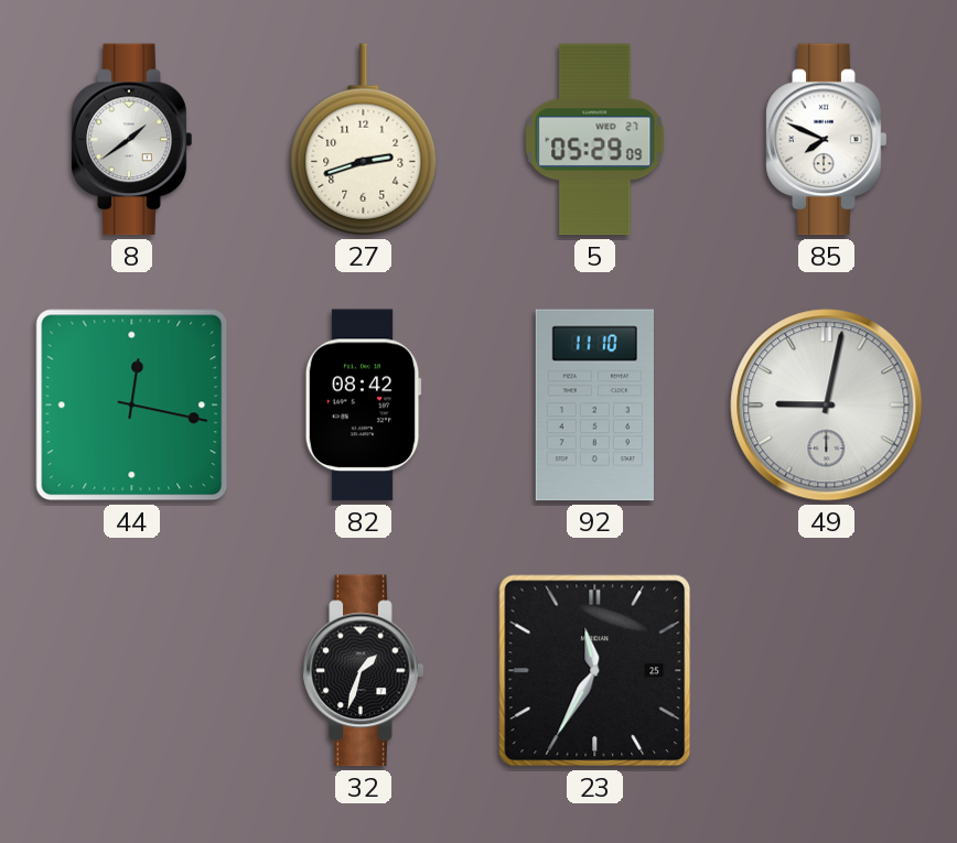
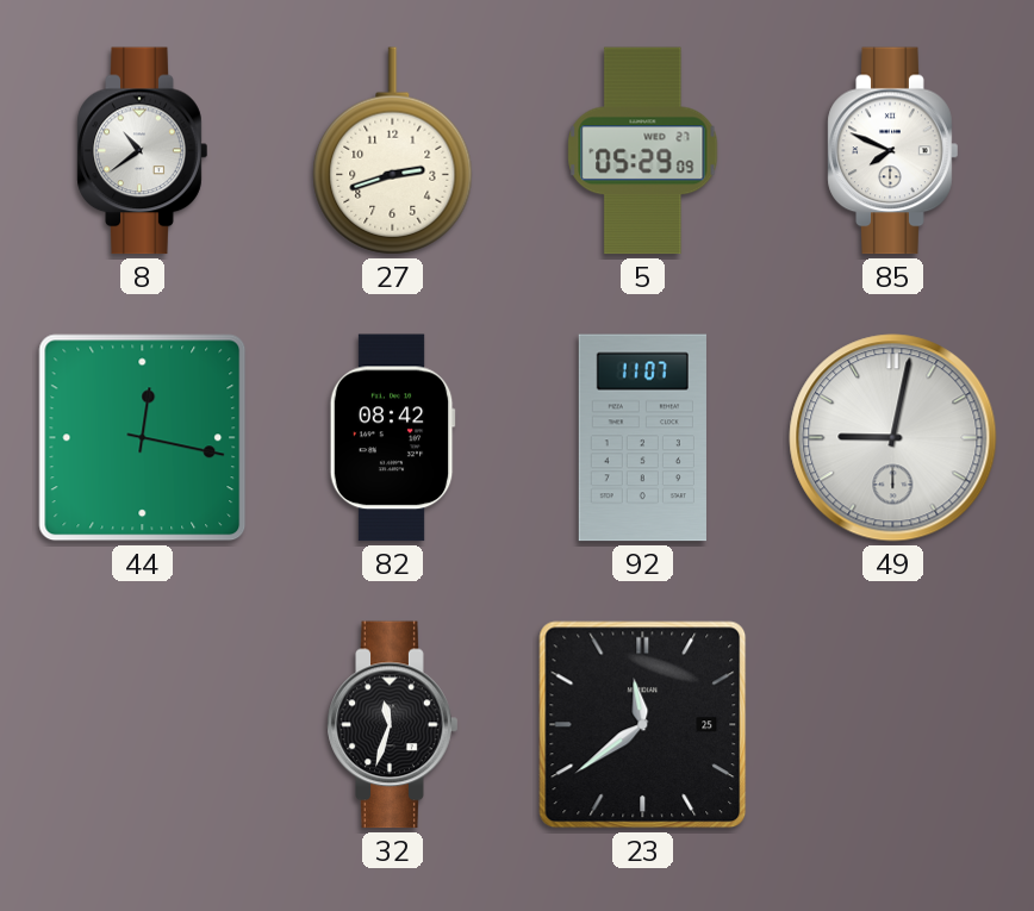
8: 1:39 -> 10:39
92: 11:10 -> 11:07
32: 1:33 -> 11:33
23: 11:35 -> 11:39
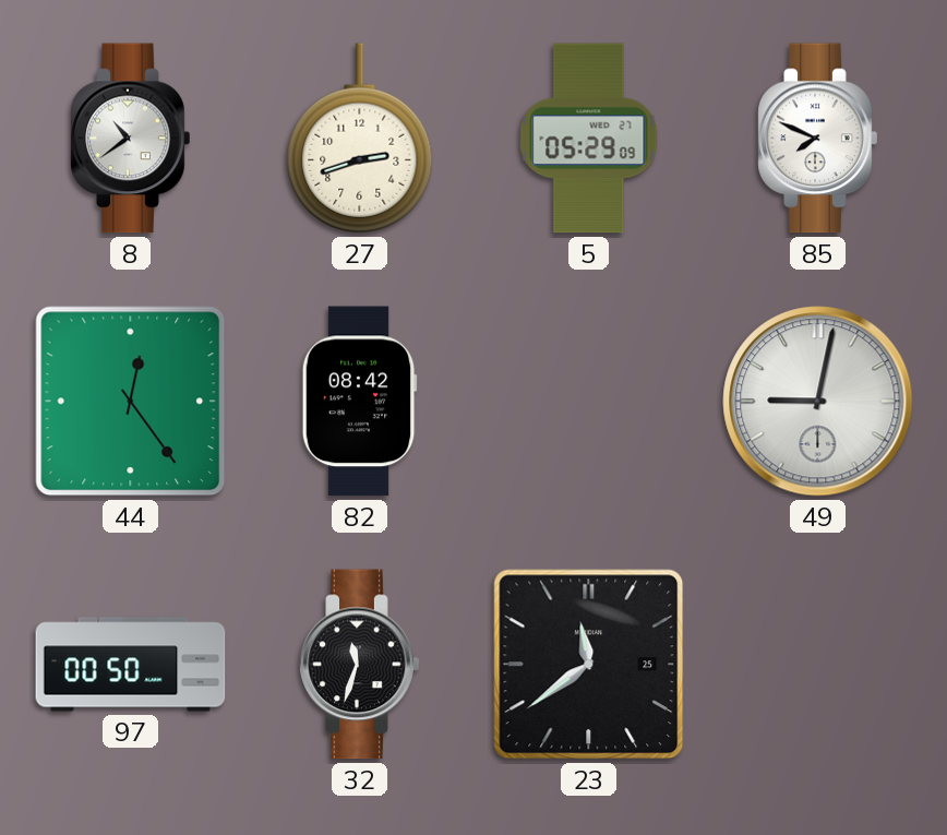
44: 12:17 -> 12:24
92: 11:07 -> none
97: none -> 00:50
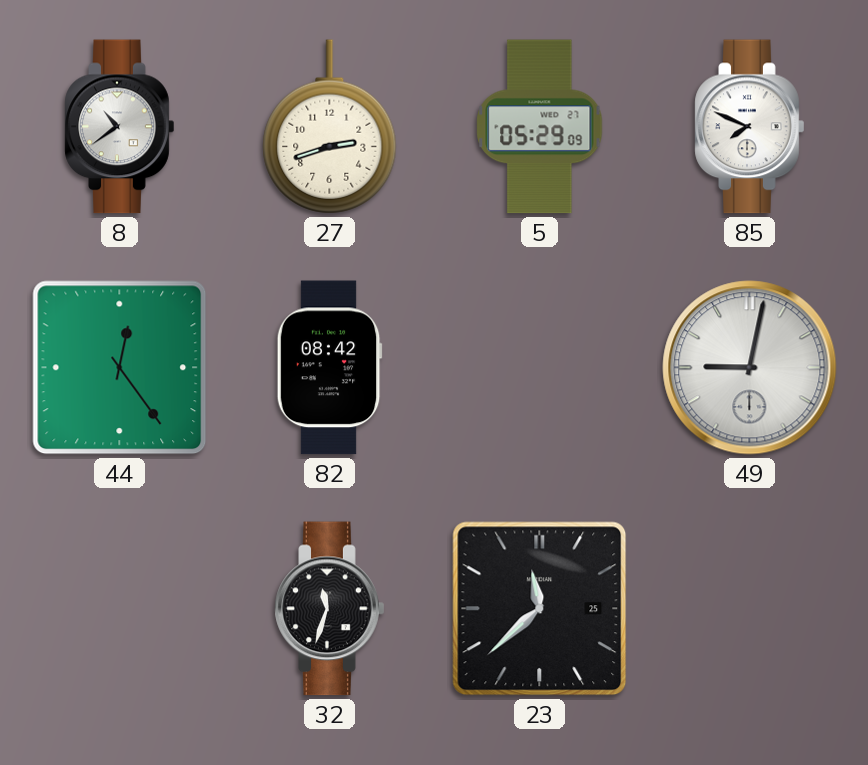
97: 00:50 -> none
23: 11:39 -> 11:38
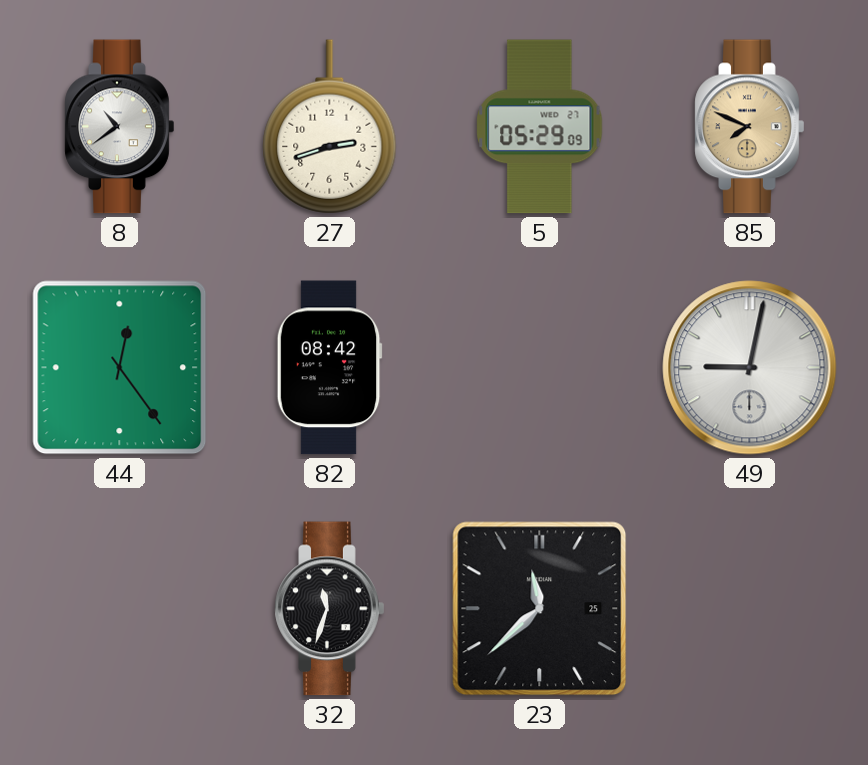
85 dial: white -> champagne
